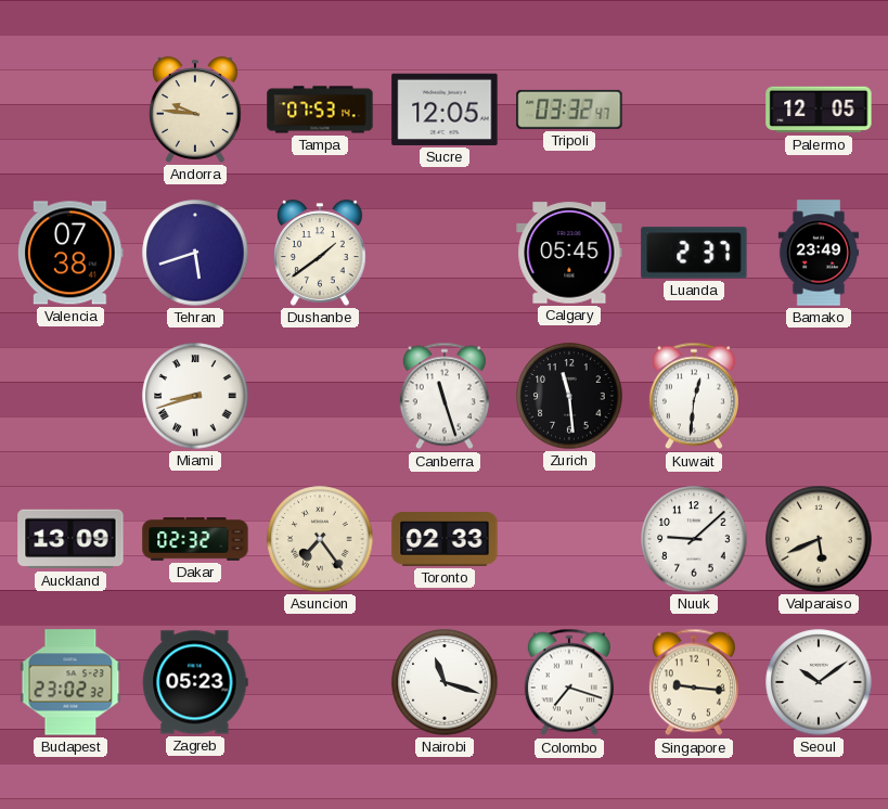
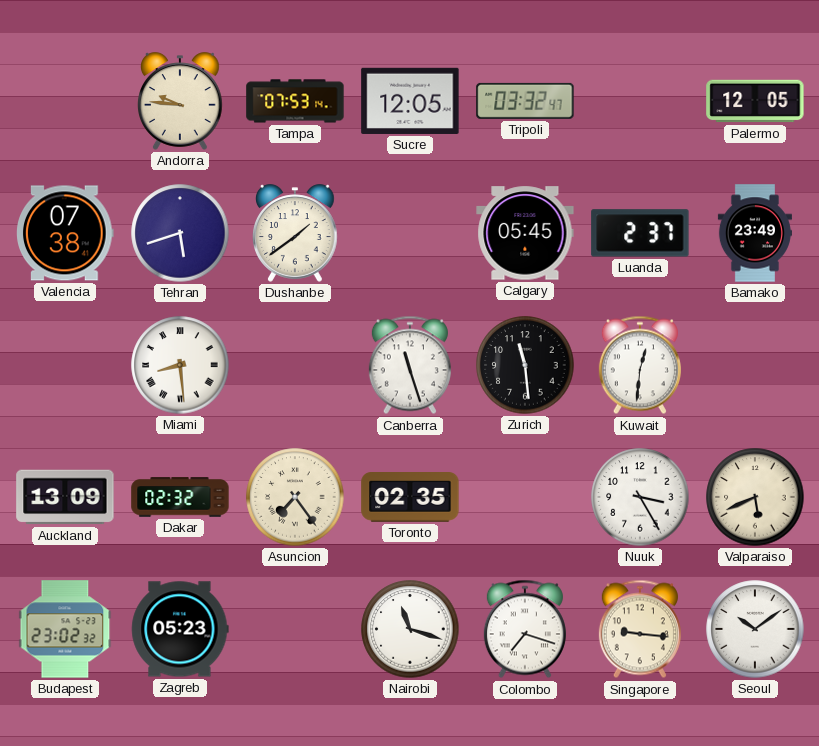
Miami: 8:42 -> 8:29
Toronto: 02:33 -> 02:35
Nuuk: 9:08 -> 3:25
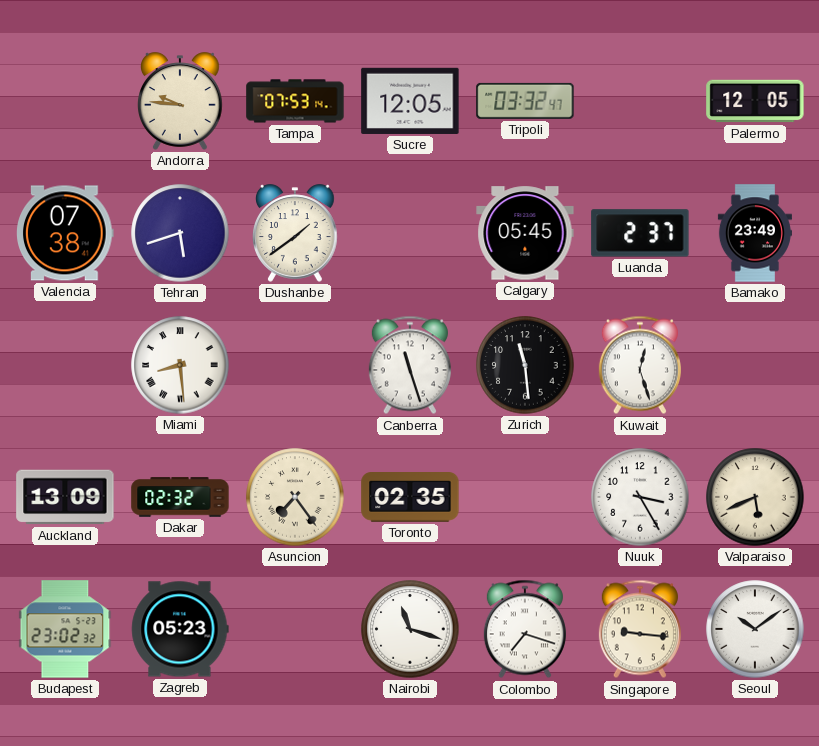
Kuwait: 12:31 -> 12:27
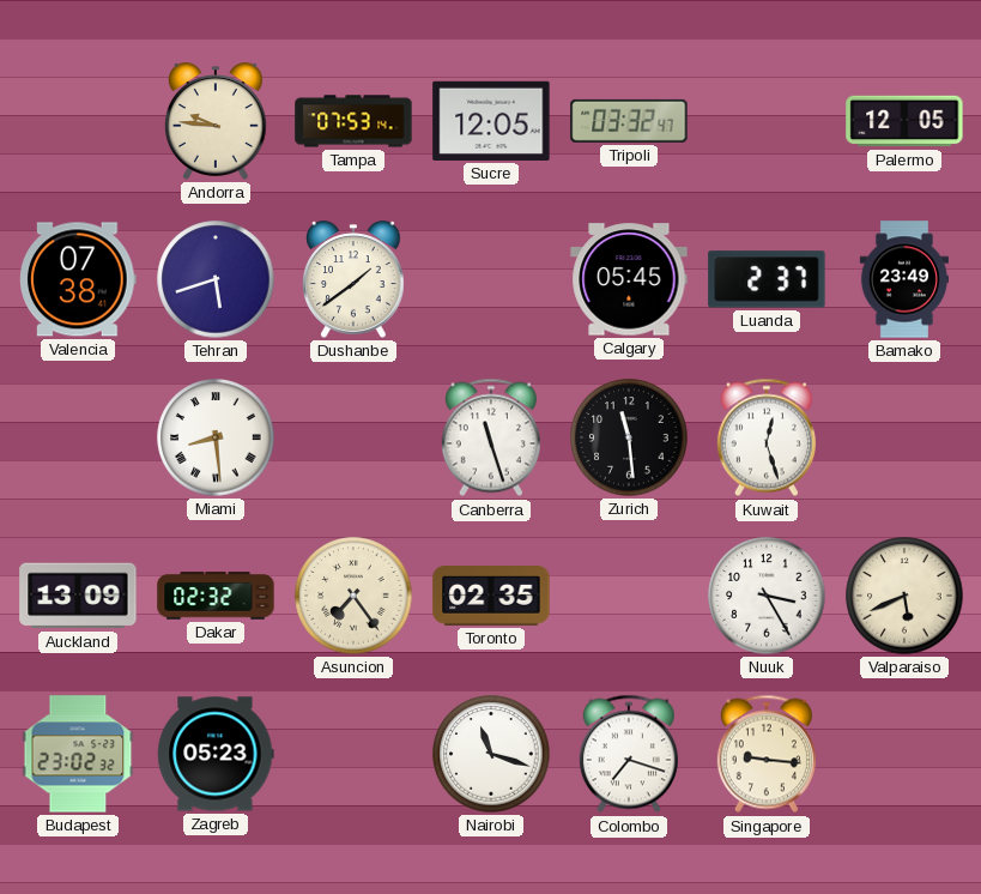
Seoul: 10:09 -> none
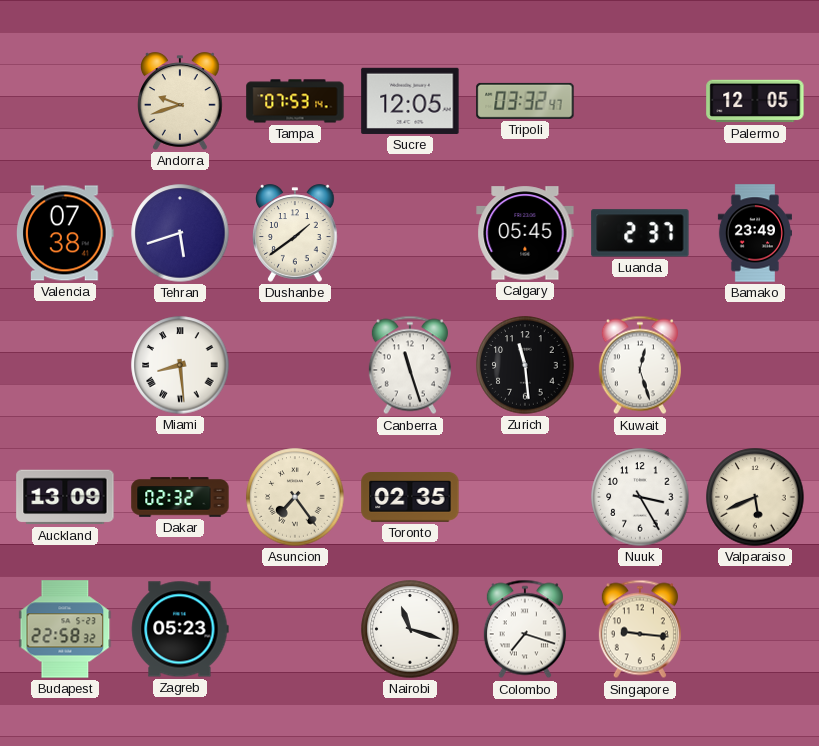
Andorra: 9:46 -> 9:42
Budapest: 23:02 -> 22:58
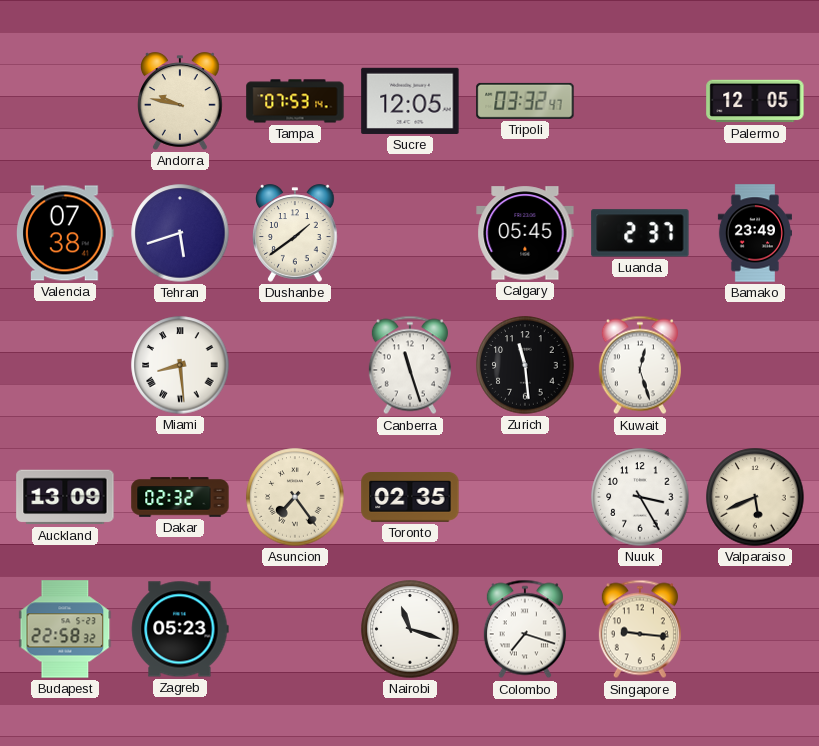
Andorra: 9:42 -> 9:47
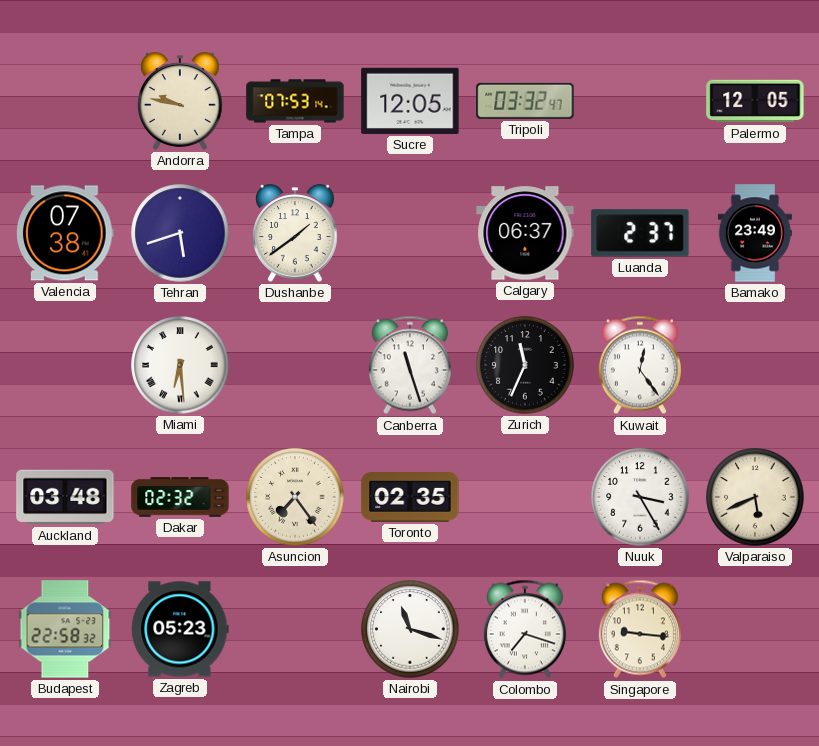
Calgary: 05:45 -> 06:37
Miami: 8:29 -> 6:29
Zurich: 11:29 -> 11:34
Kuwait: 12:27 -> 12:24
Auckland: 13:09 -> 03:48
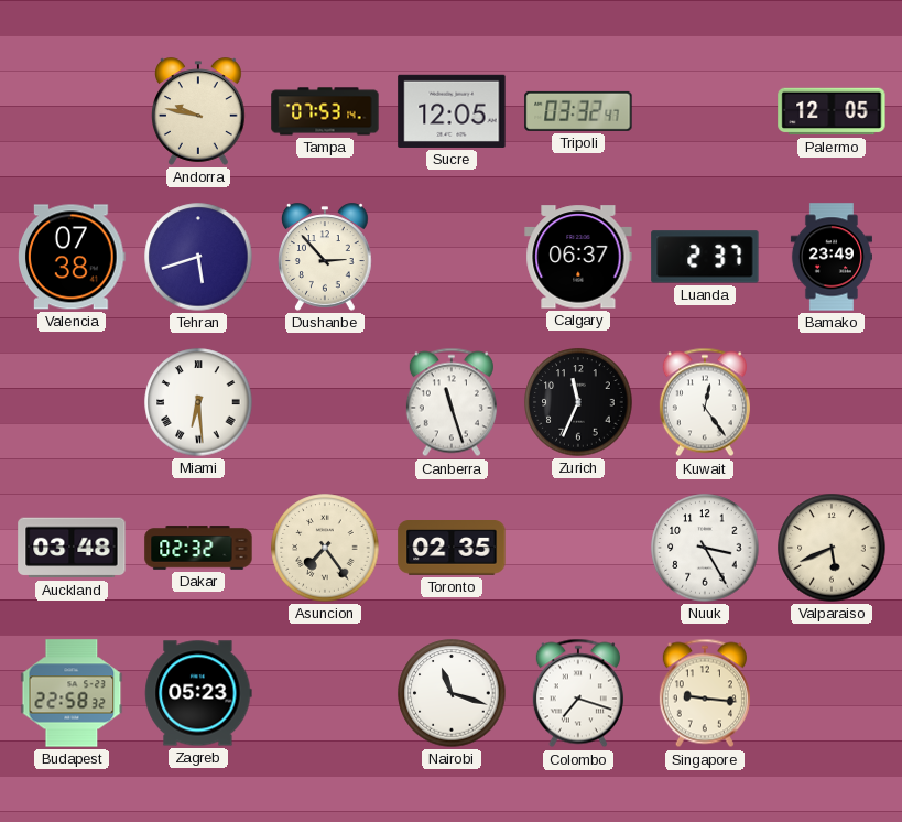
Dushanbe: 1:39 -> 2:53
